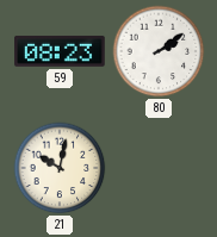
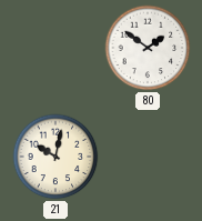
59: 08:23 -> none
80: 2:09 -> 1:51
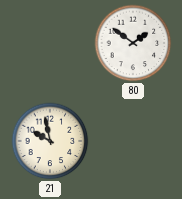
21: 10:02 -> 9:58
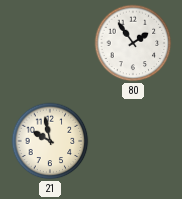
80: 1:51 -> 1:54
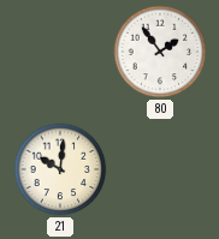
21: 9:58 -> 10:01
